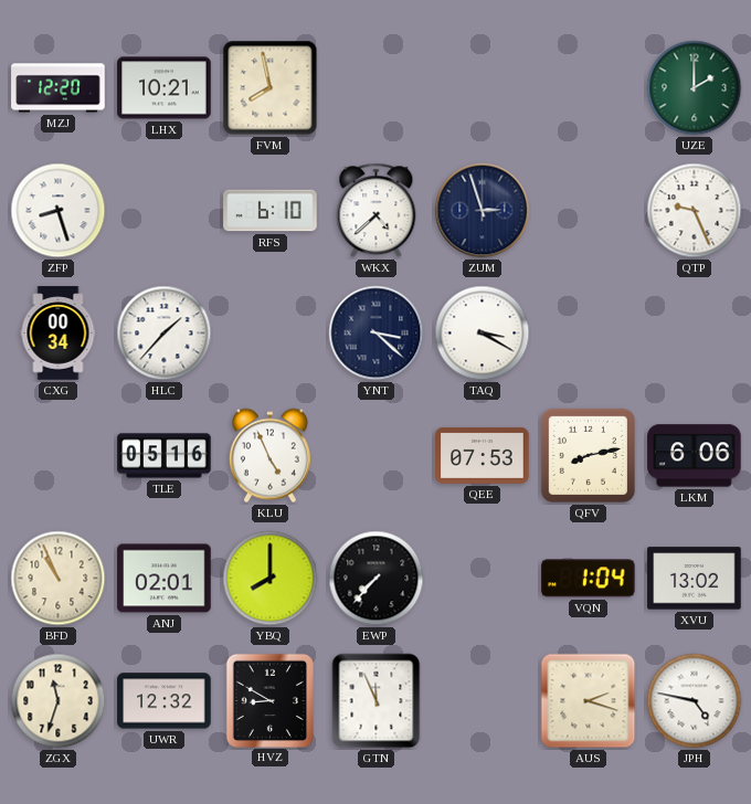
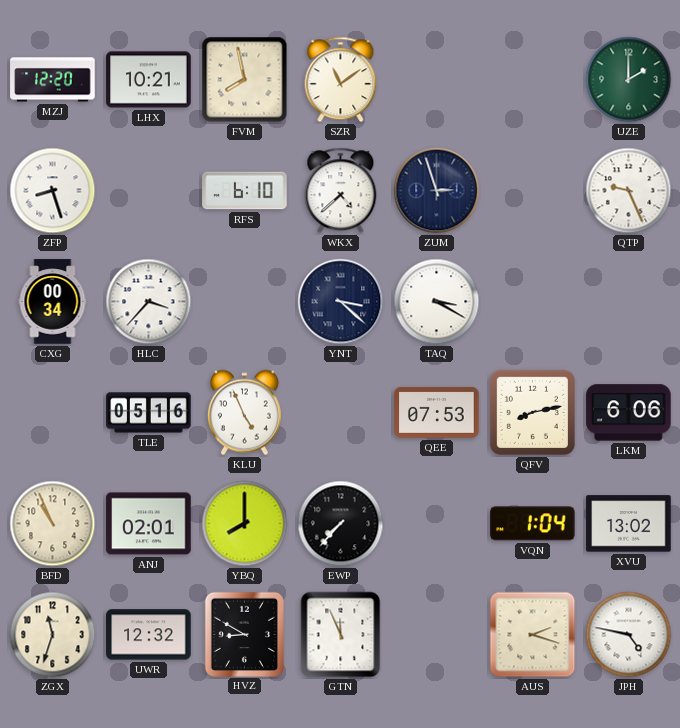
SZR: none -> 11:09
HLC: 1:37 -> 3:37
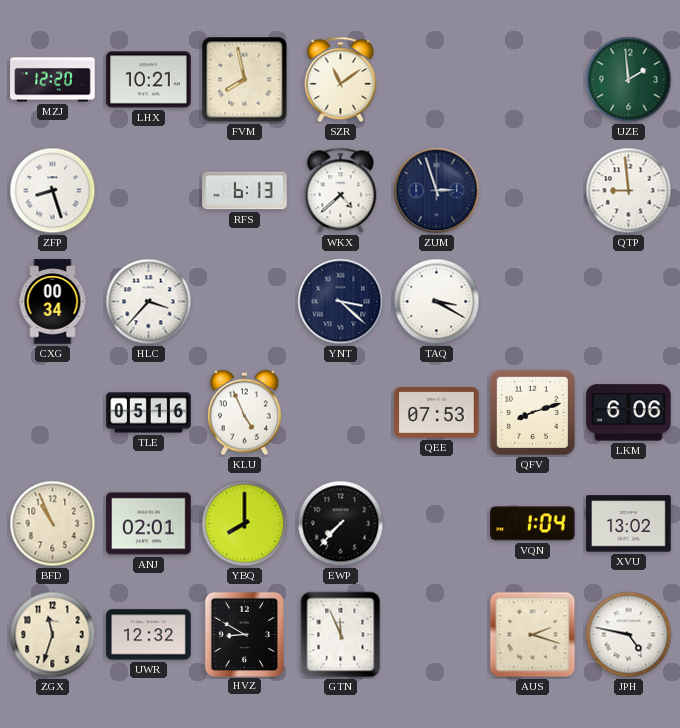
UZE: 2:00 -> 1:59
RFS: 6:10 -> 6:13
QTP: 9:26 -> 8:59
QFV: 8:13 -> 8:12
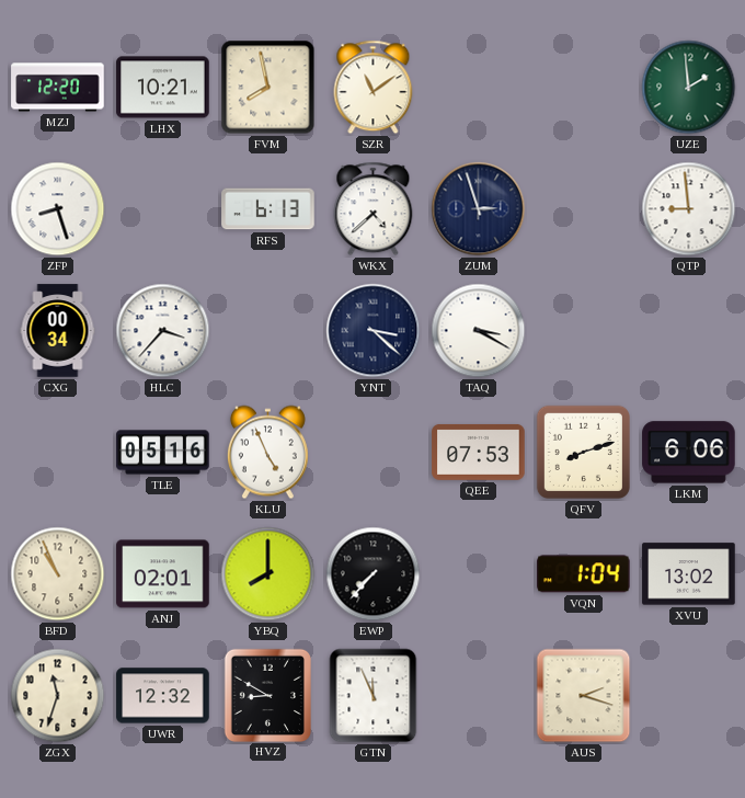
JPH: 4:47 -> none
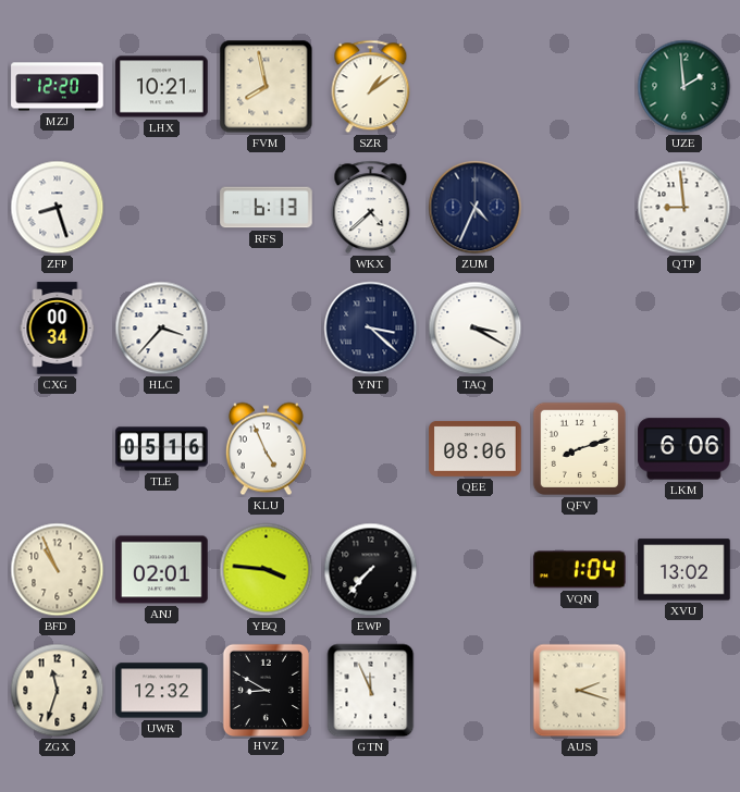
SZR: 11:09 -> 1:09
ZUM: 2:57 -> 4:34
QEE: 07:53 -> 08:06
YBQ: 8:00 -> 3:46
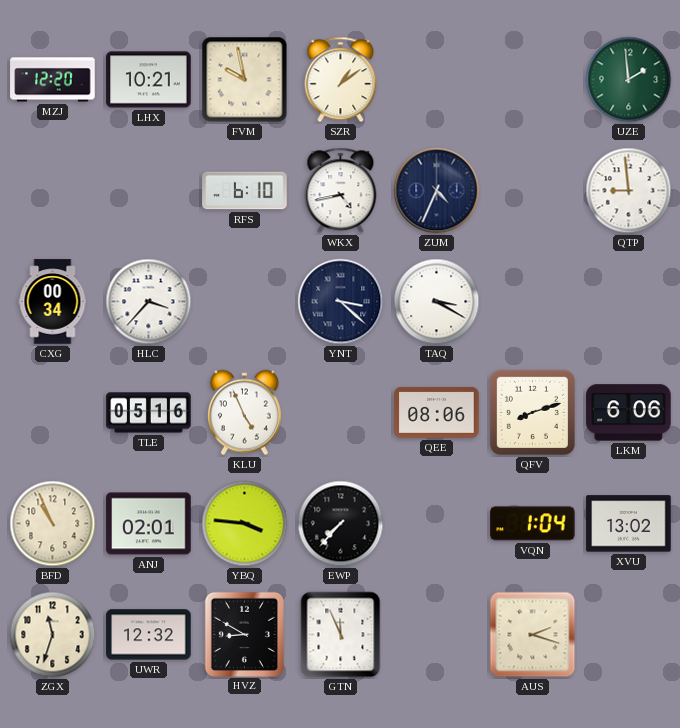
FVM: 7:58 -> 9:58
ZFP: 8:27 -> none
RFS: 6:13 -> 6:10
WKX: 4:38 -> 4:43
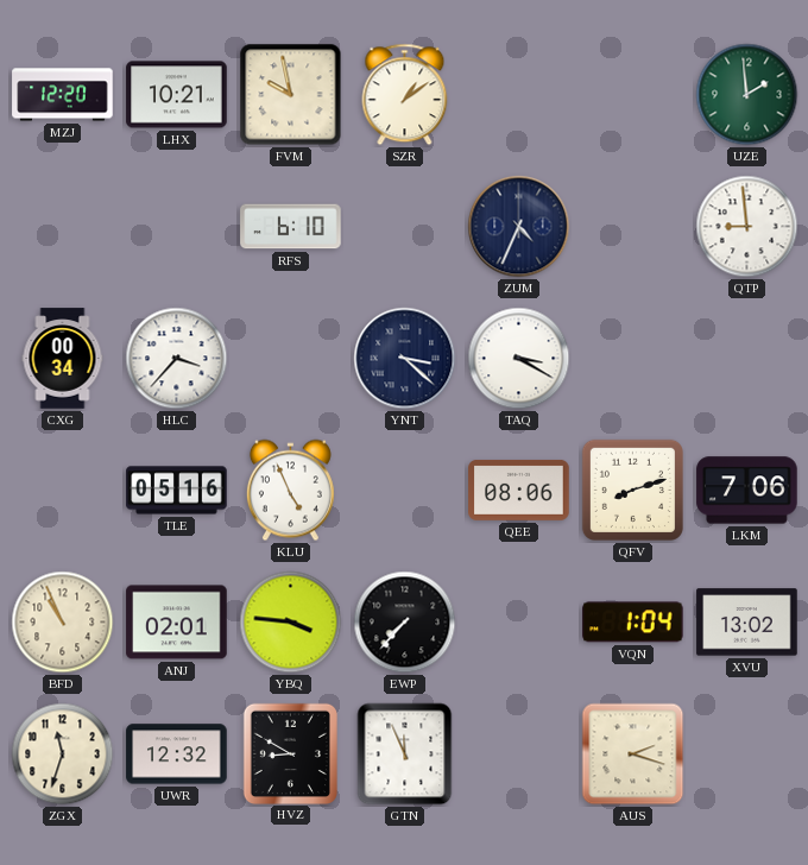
WKX: 4:43 -> none
LKM: 6:06 -> 7:06
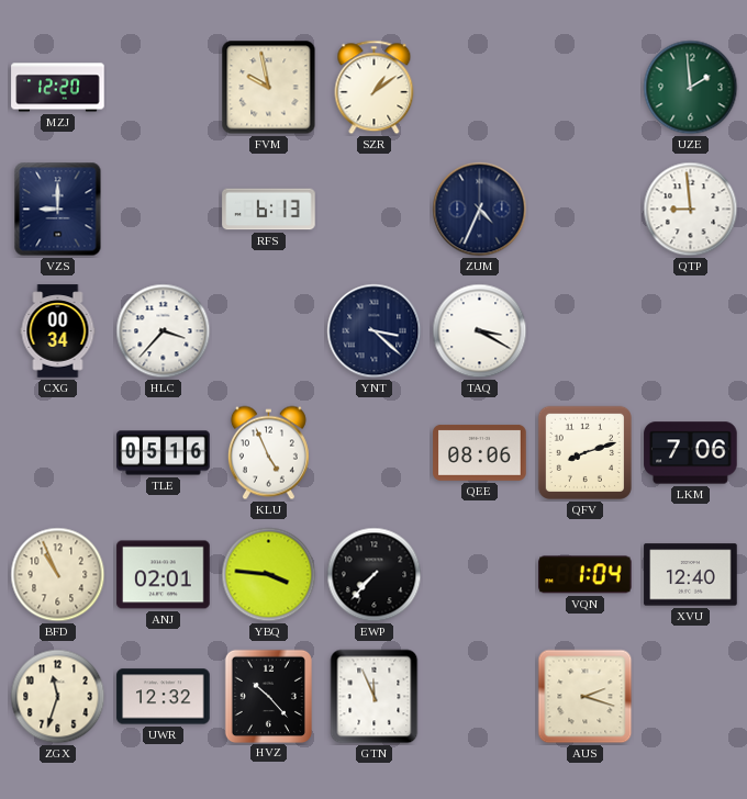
LHX: 10:21 -> none
VZS: none -> 9:00
RFS: 6:10 -> 6:13
XVU: 13:02 -> 12:40
HVZ: 8:50 -> 10:23
